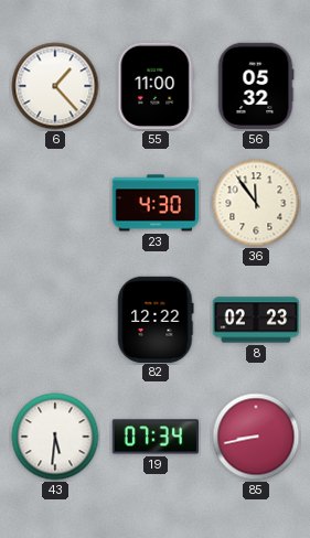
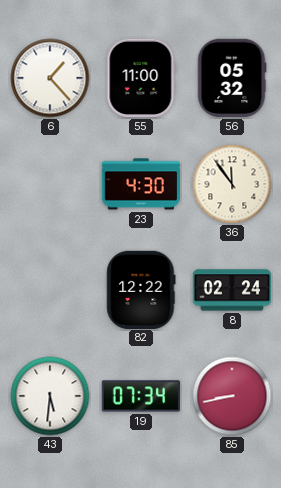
8: 02:23 -> 02:24
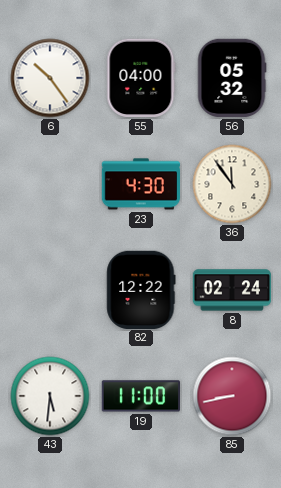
6: 1:23 -> 10:24
55: 11:00 -> 04:00
19: 07:34 -> 11:00
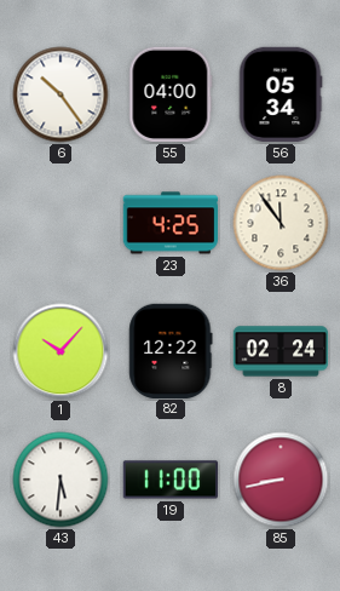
56: 05:32 -> 05:34
23: 4:30 -> 4:25
1: none -> 10:07
